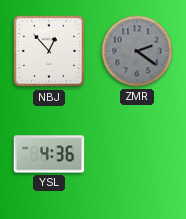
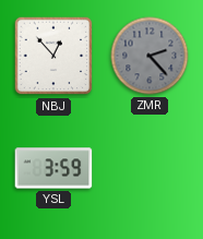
ZMR: 2:21 -> 2:23
YSL: 4:36 -> 3:59
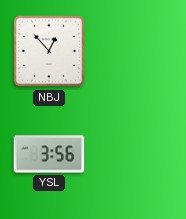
ZMR: 2:23 -> none
YSL: 3:59 -> 3:56
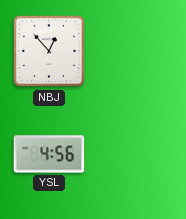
YSL: 3:56 -> 4:56
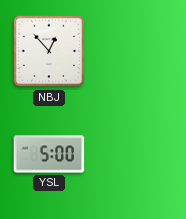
YSL: 4:56 -> 5:00
